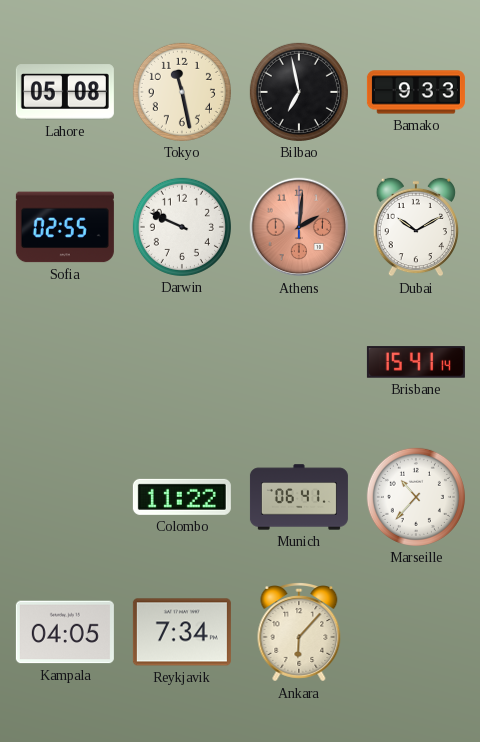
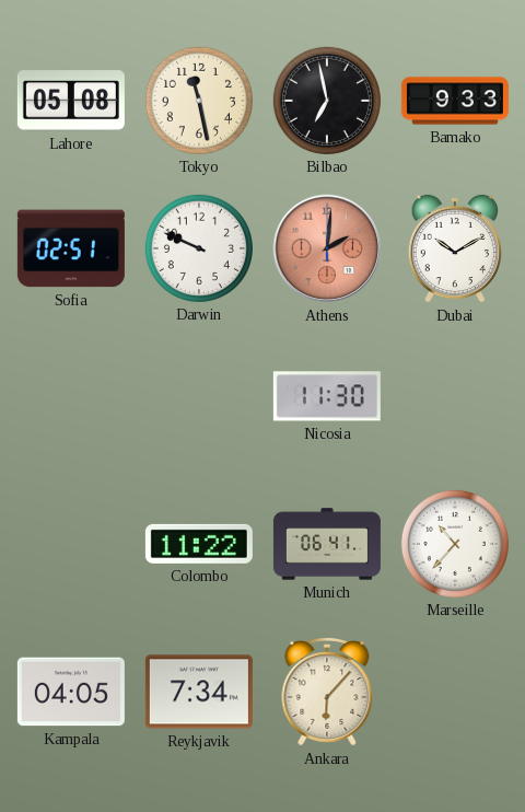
Sofia: 02:55 -> 02:51
Nicosia: none -> 11:30
Brisbane: 15:41 -> none
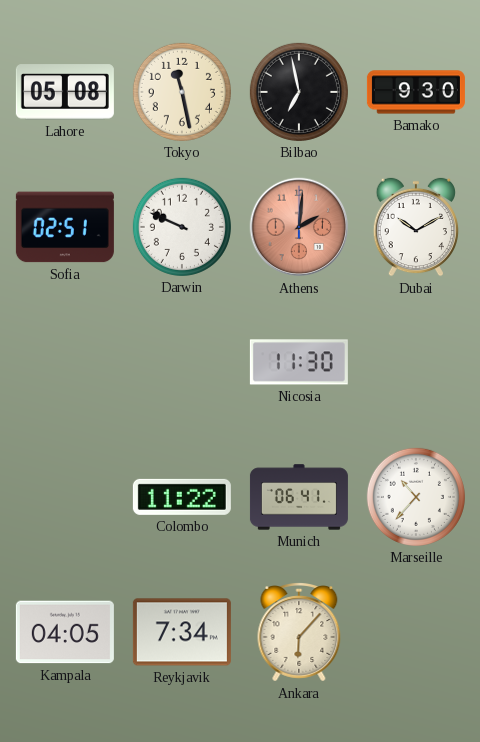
Bamako: 9:33 -> 9:30
